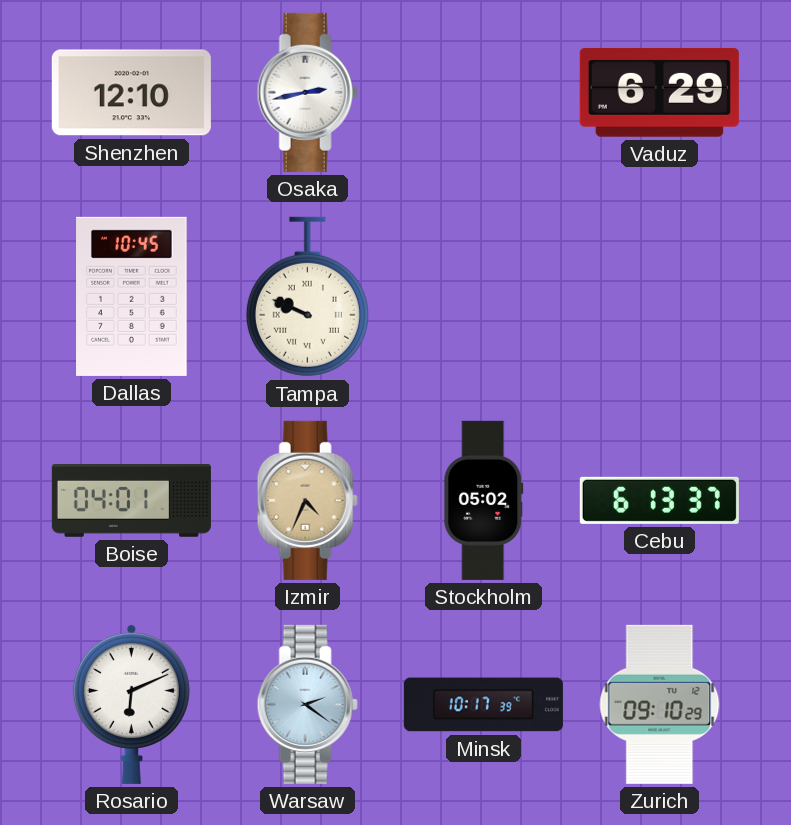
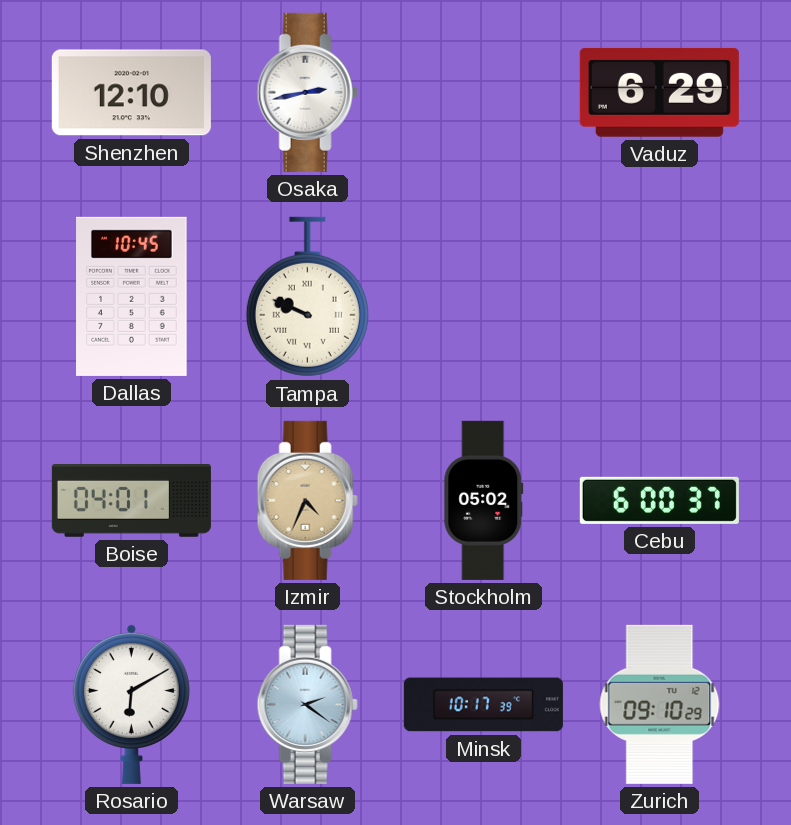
Cebu: 6:13 -> 6:00
Rosario: 6:11 -> 6:10
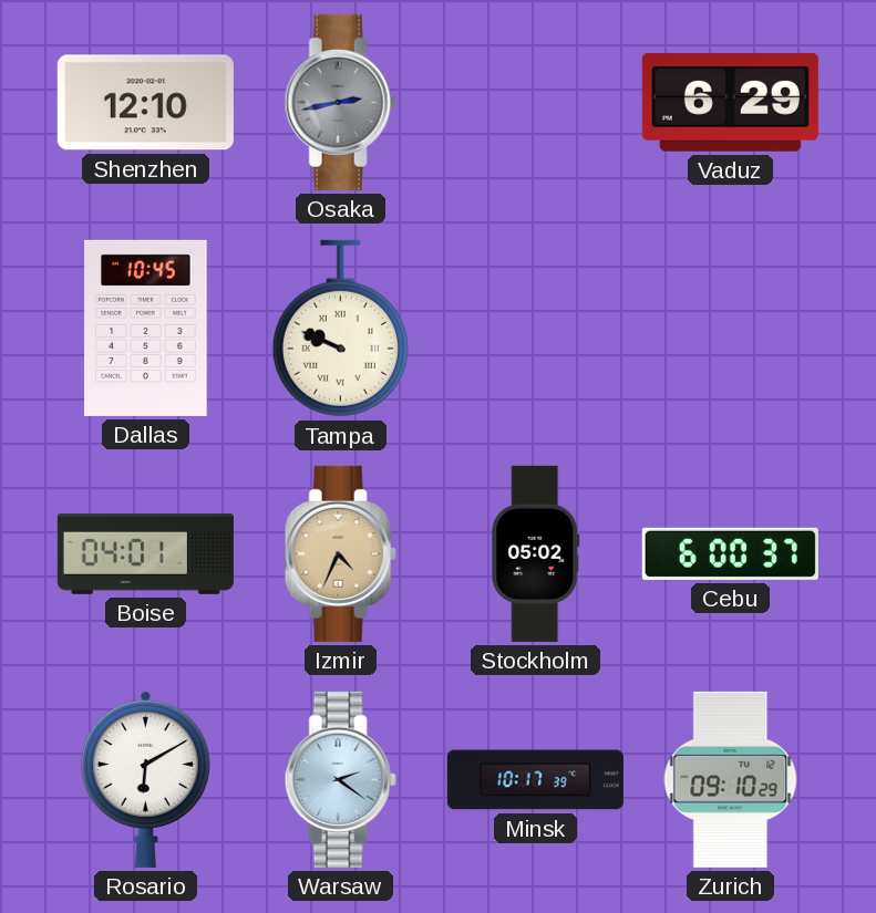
Osaka dial: white -> grey
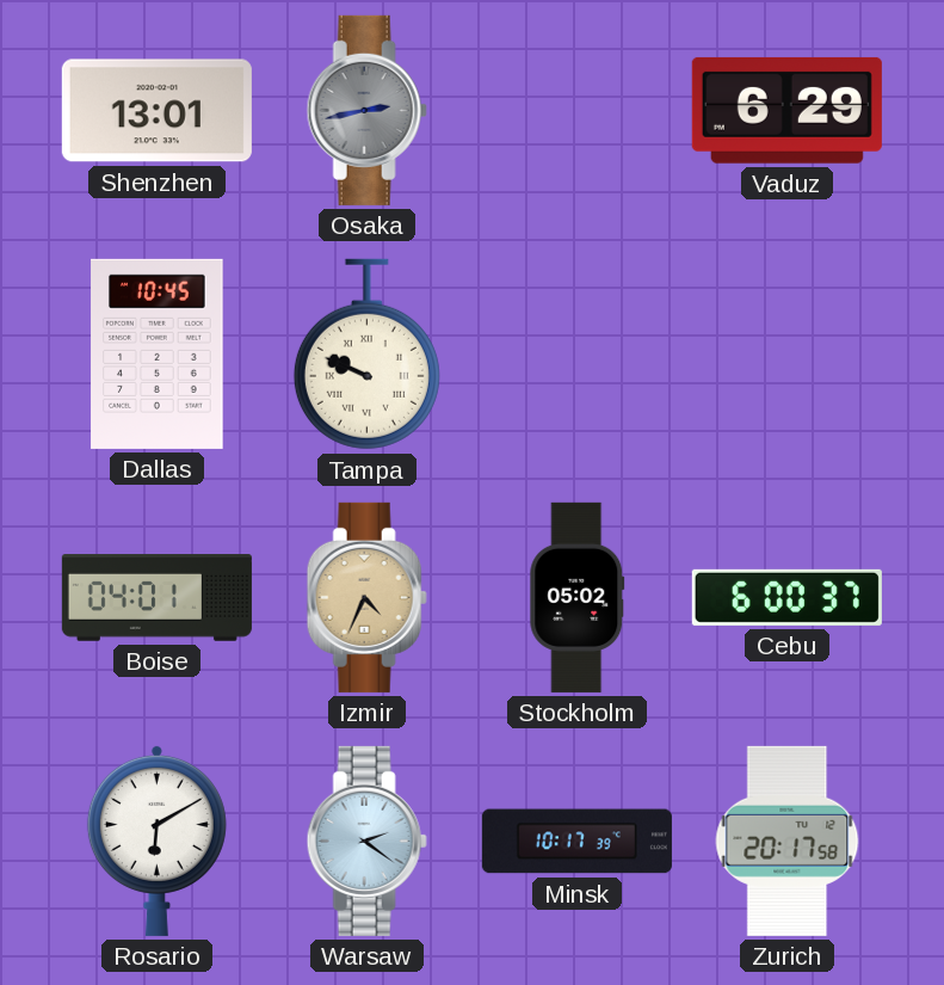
Shenzhen: 12:10 -> 13:01
Zurich: 09:10 -> 20:17
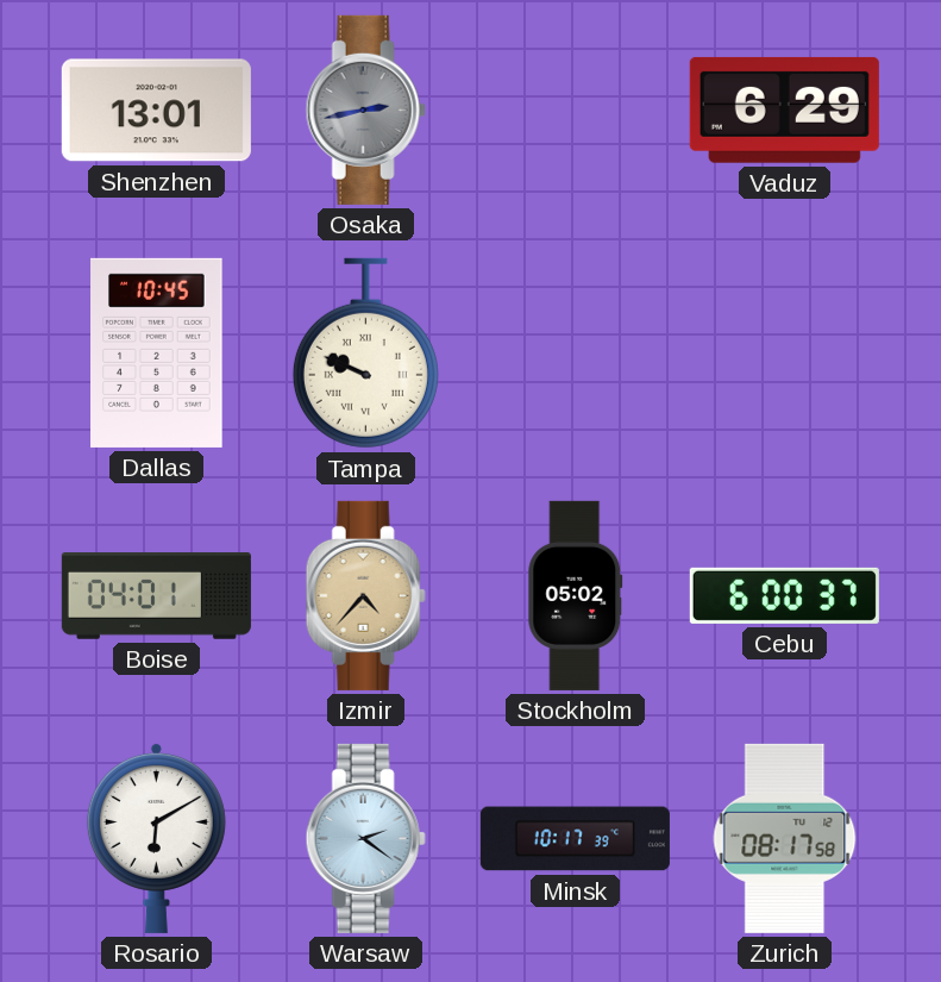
Izmir: 4:34 -> 4:37
Zurich: 20:17 -> 08:17
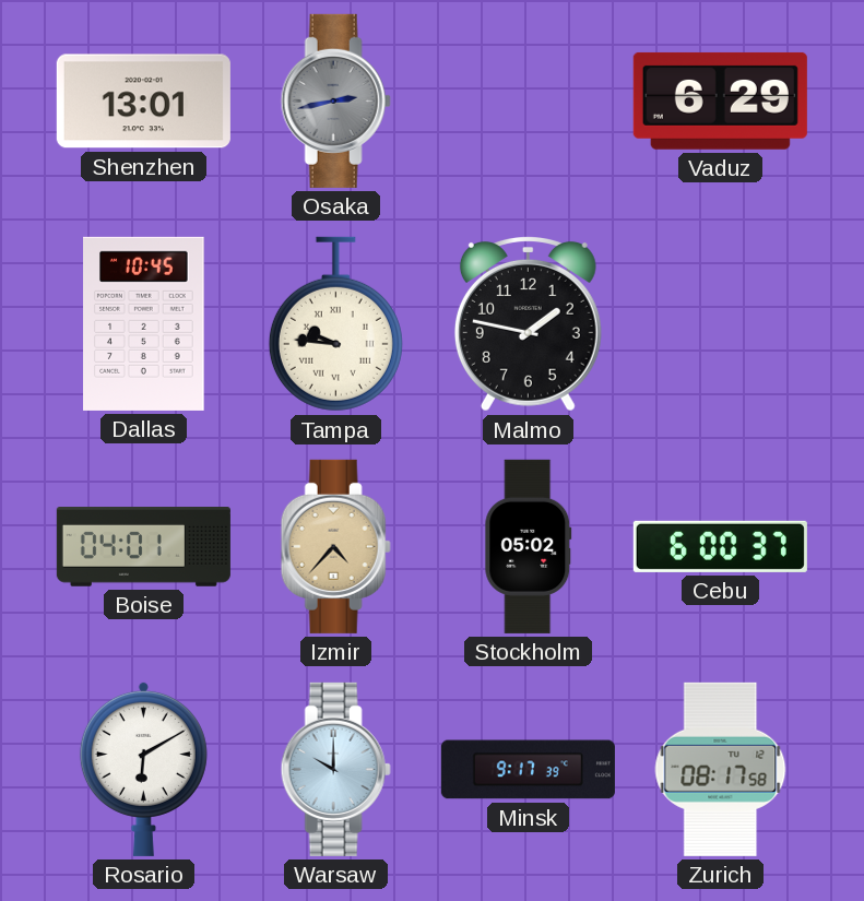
Tampa: 9:49 -> 9:46
Malmo: none -> 1:47
Warsaw: 2:21 -> 10:00
Minsk: 10:17 -> 9:17
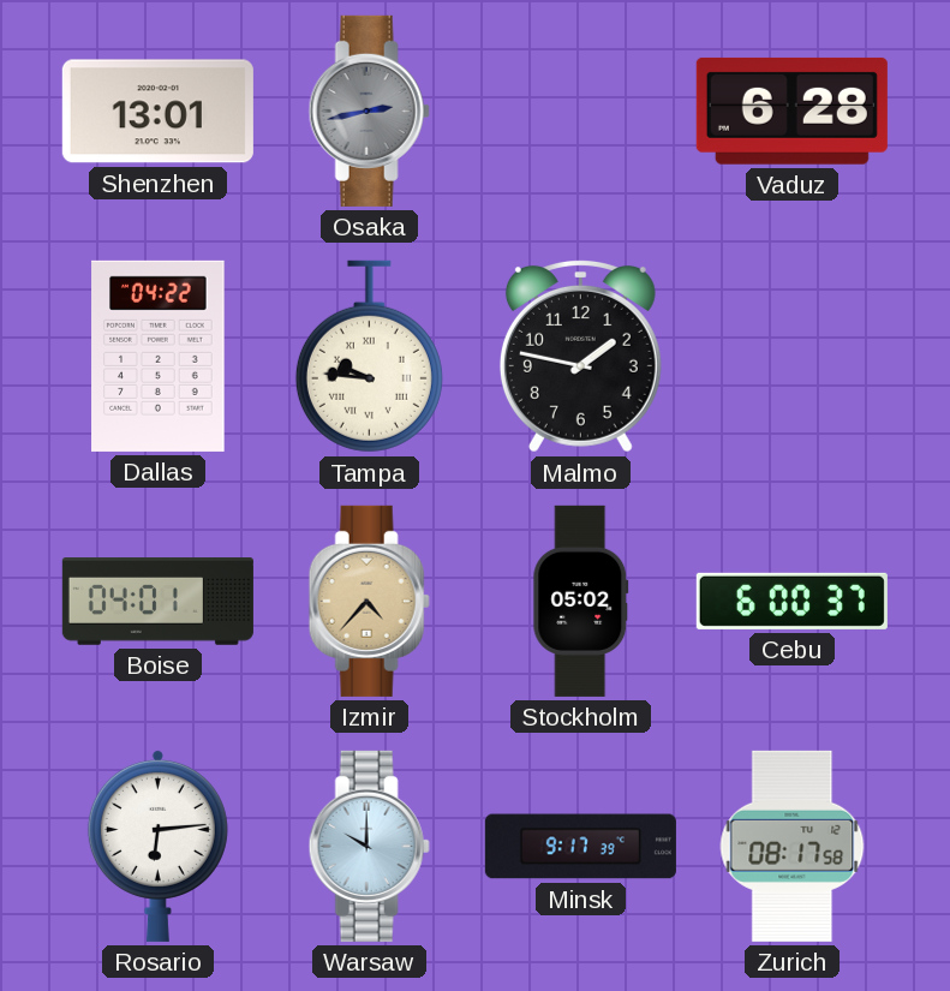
Vaduz: 6:29 -> 6:28
Dallas: 10:45 -> 04:22
Rosario: 6:10 -> 6:14
